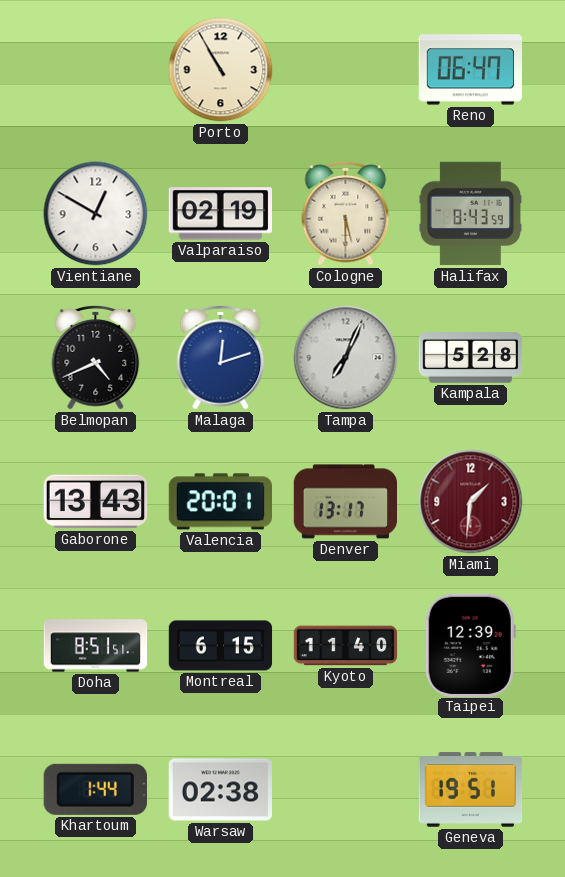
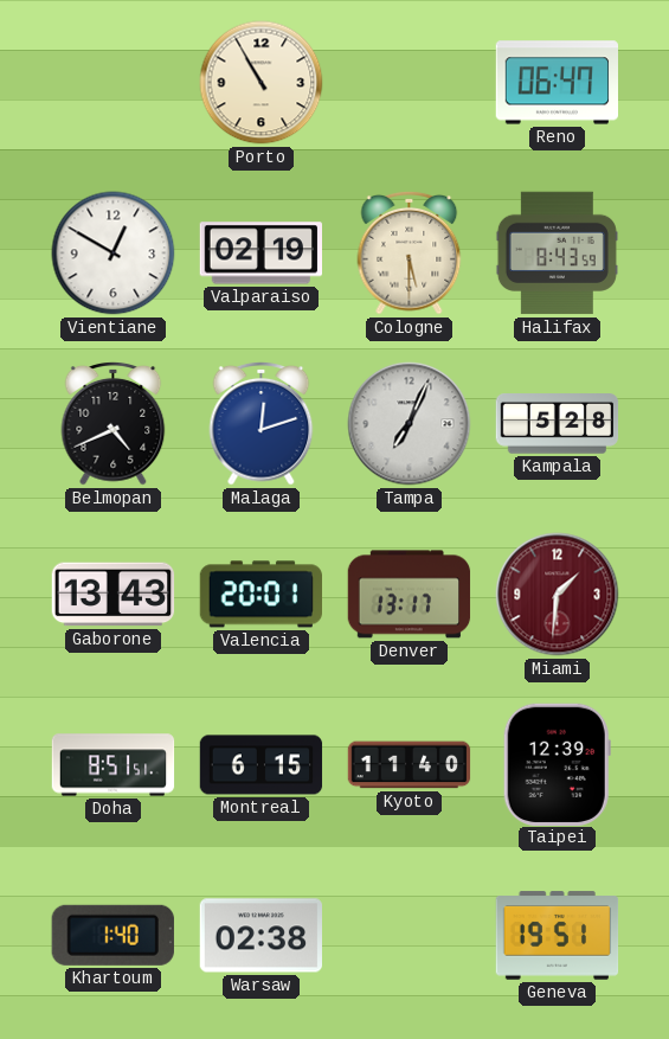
Khartoum: 1:44 -> 1:40
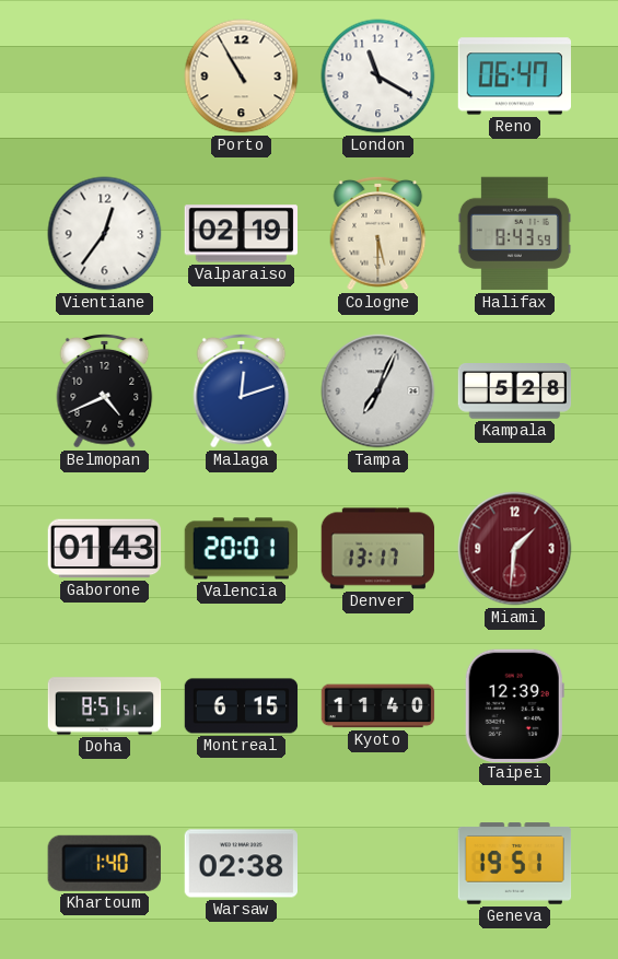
London: none -> 11:20
Vientiane: 12:50 -> 12:36
Gaborone: 13:43 -> 01:43
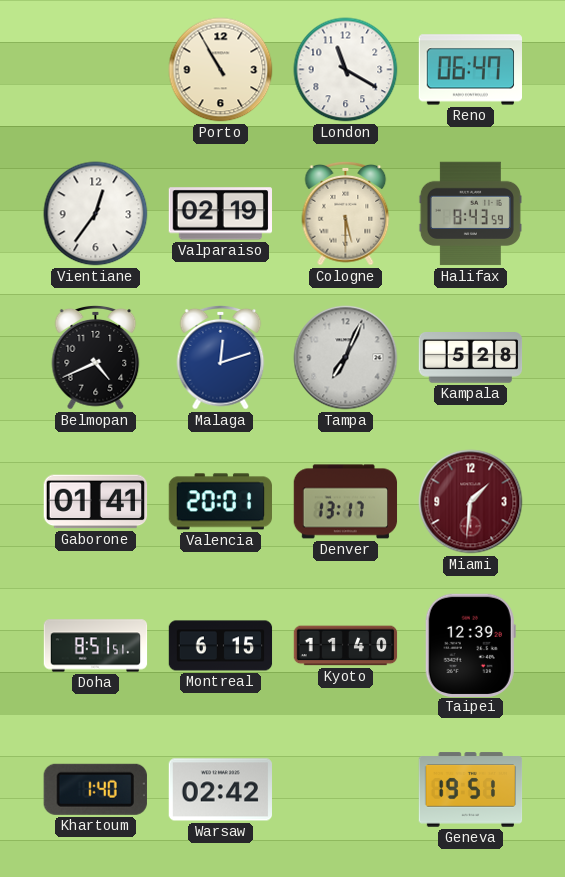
Gaborone: 01:43 -> 01:41
Warsaw: 02:38 -> 02:42
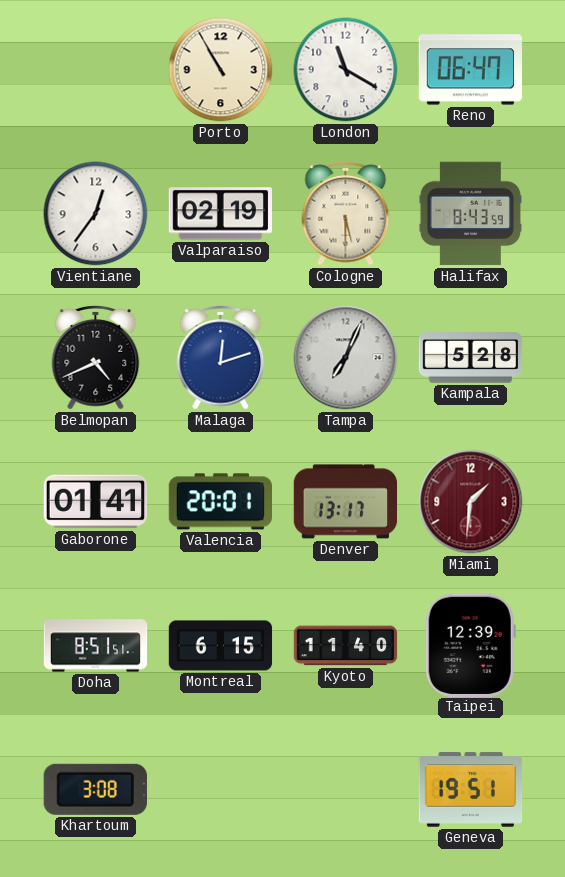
Khartoum: 1:40 -> 3:08
Warsaw: 02:42 -> none
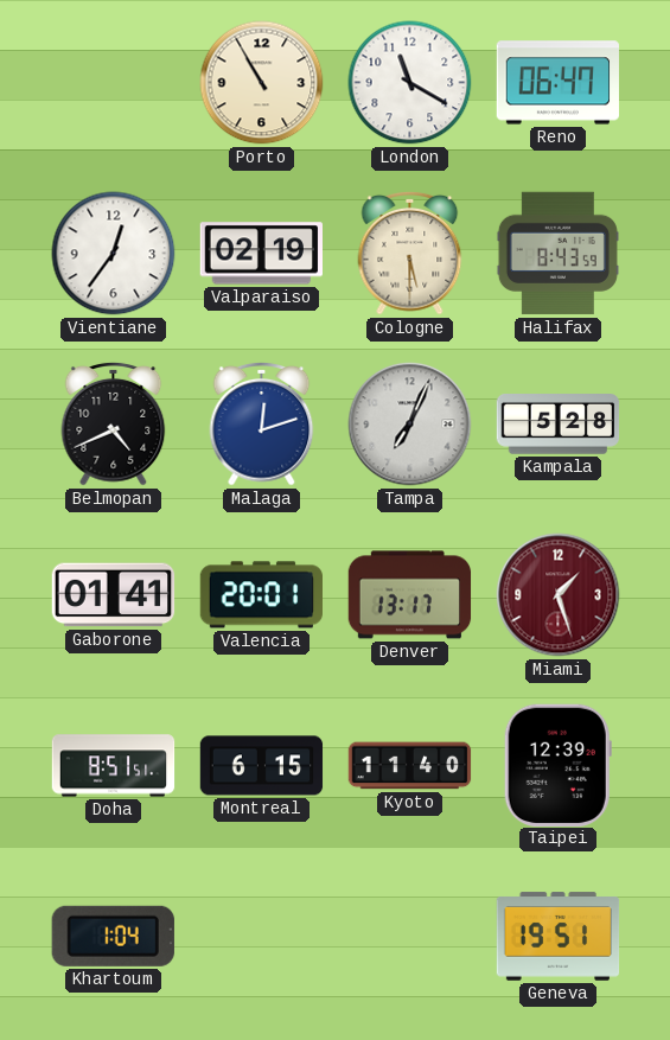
Miami: 1:31 -> 1:27
Khartoum: 3:08 -> 1:04
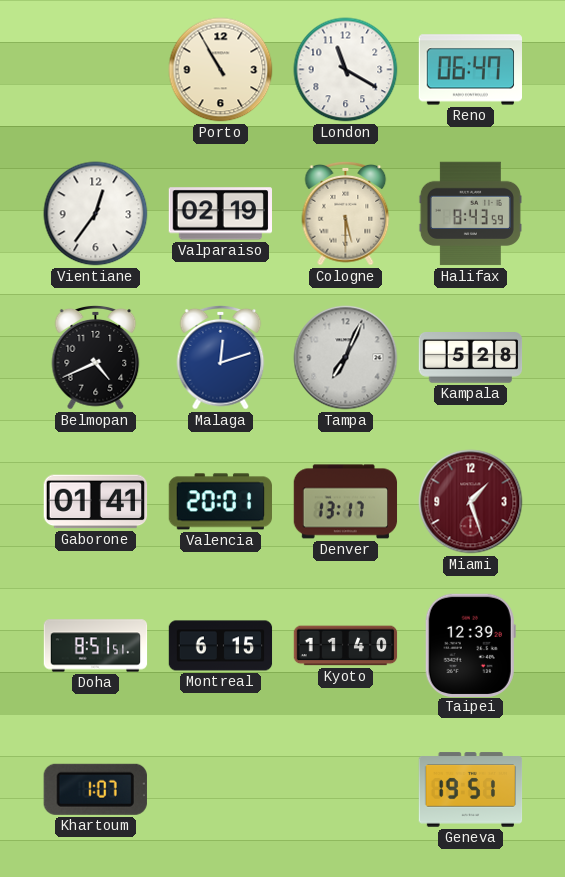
Khartoum: 1:04 -> 1:07
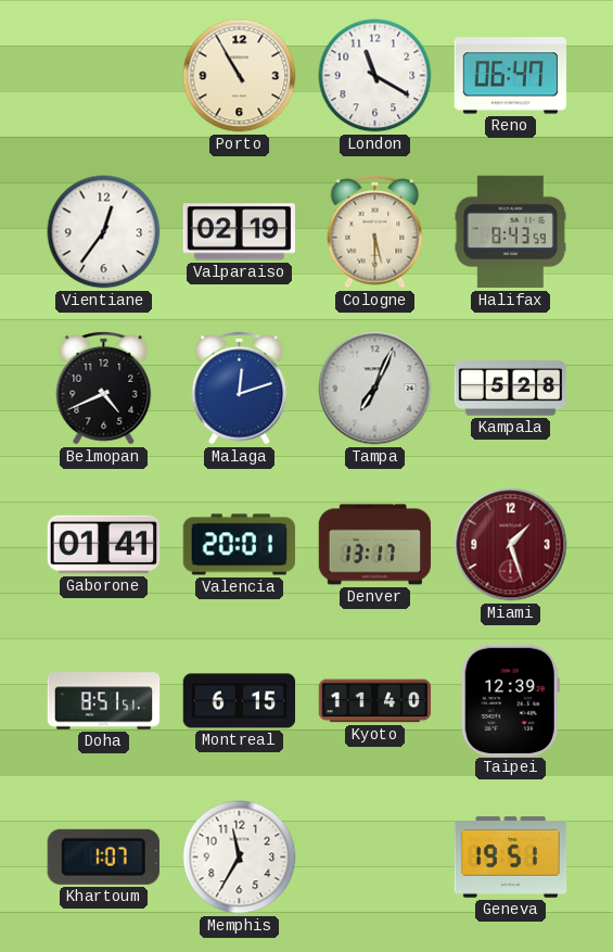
Memphis: none -> 11:35
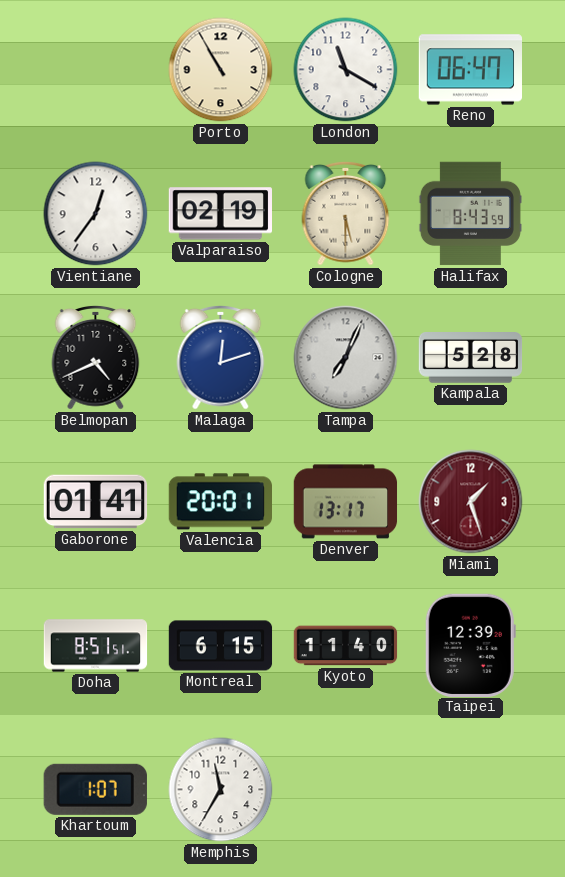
Geneva: 19:51 -> none
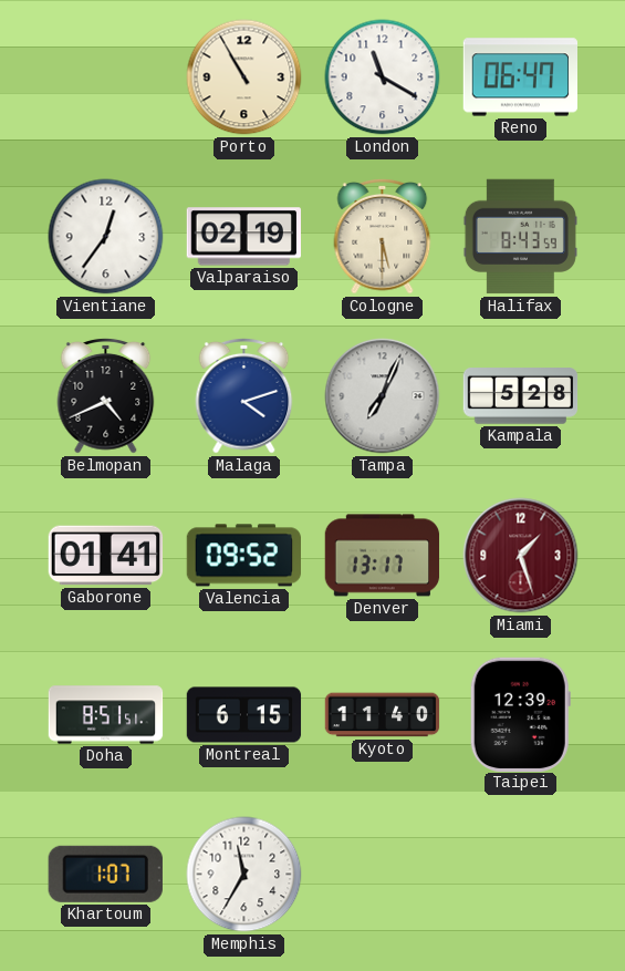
Malaga: 12:12 -> 4:12
Valencia: 20:01 -> 09:52
